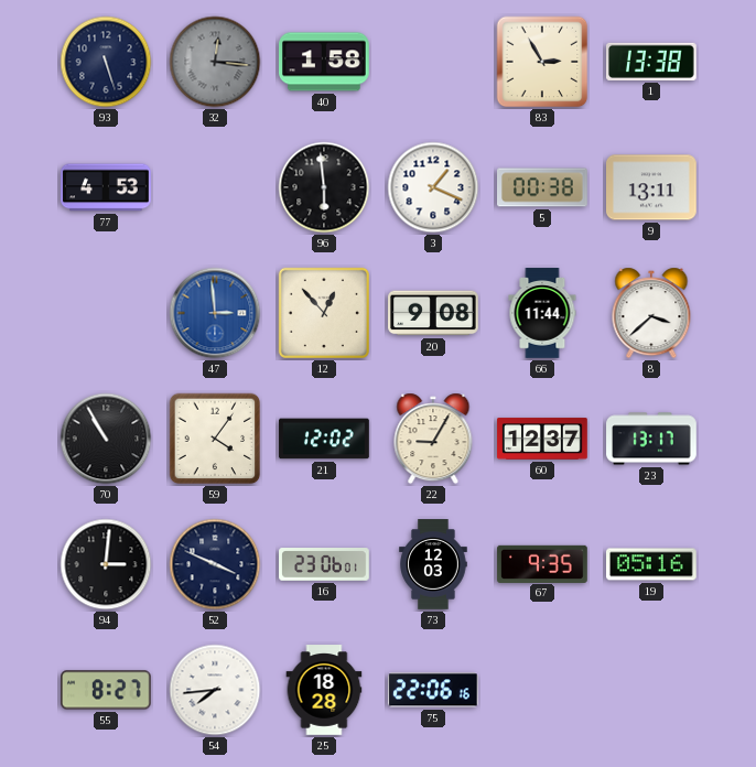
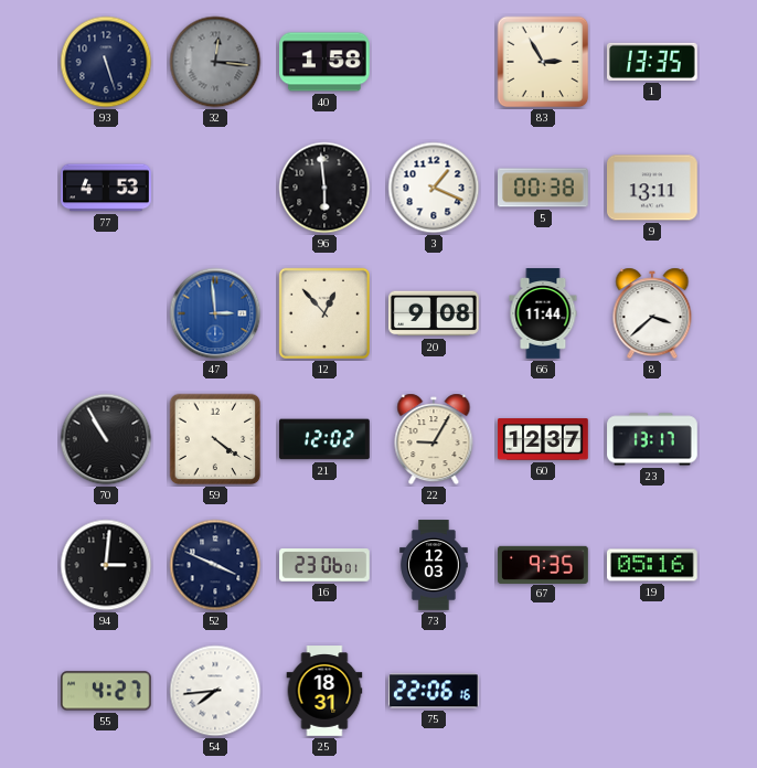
1: 13:38 -> 13:35
59: 4:06 -> 4:21
55: 8:27 -> 4:27
25: 18:28 -> 18:31
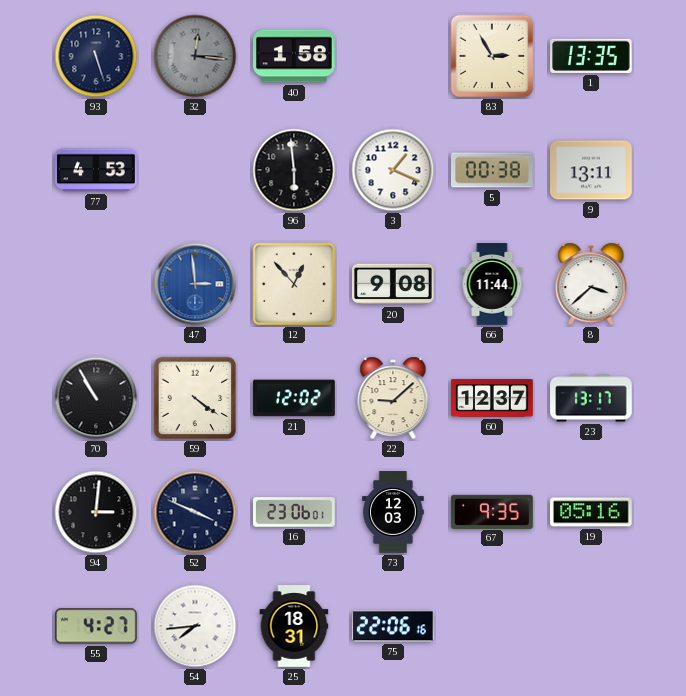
22: 9:05 -> 9:08
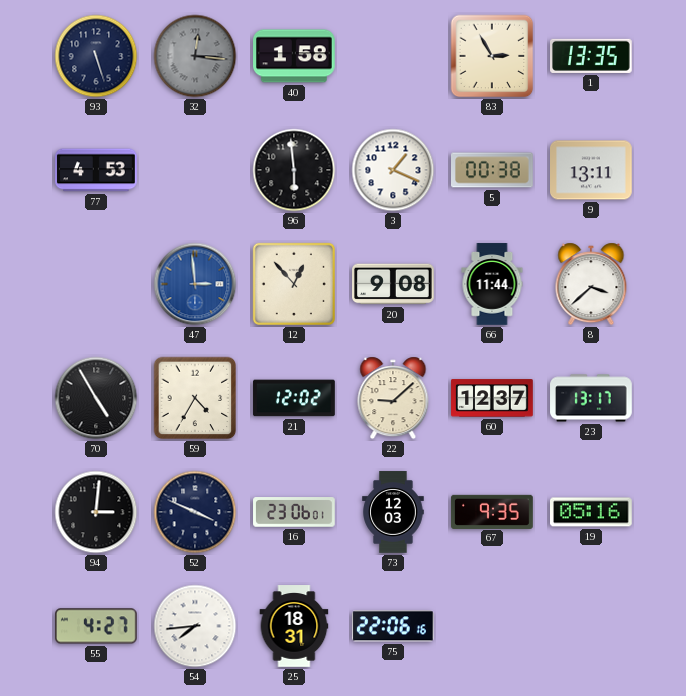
70: 10:55 -> 4:55
59: 4:21 -> 4:35
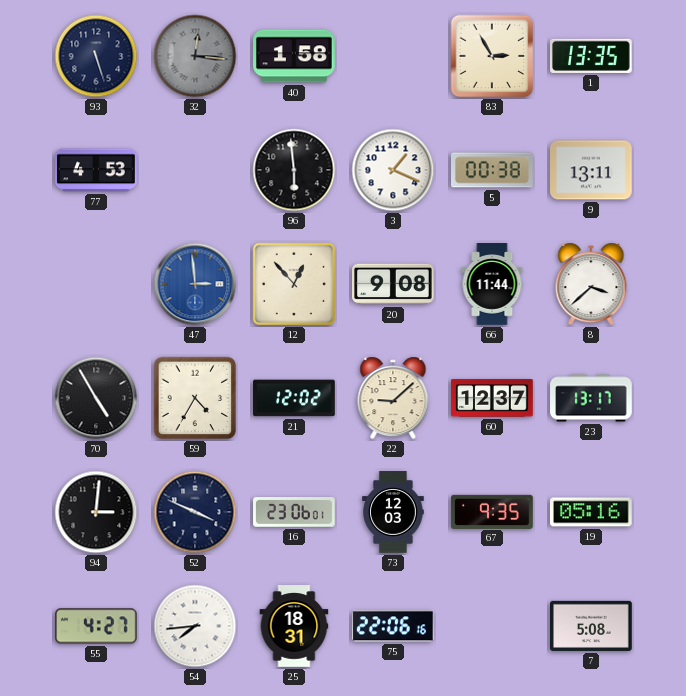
7: none -> 5:08
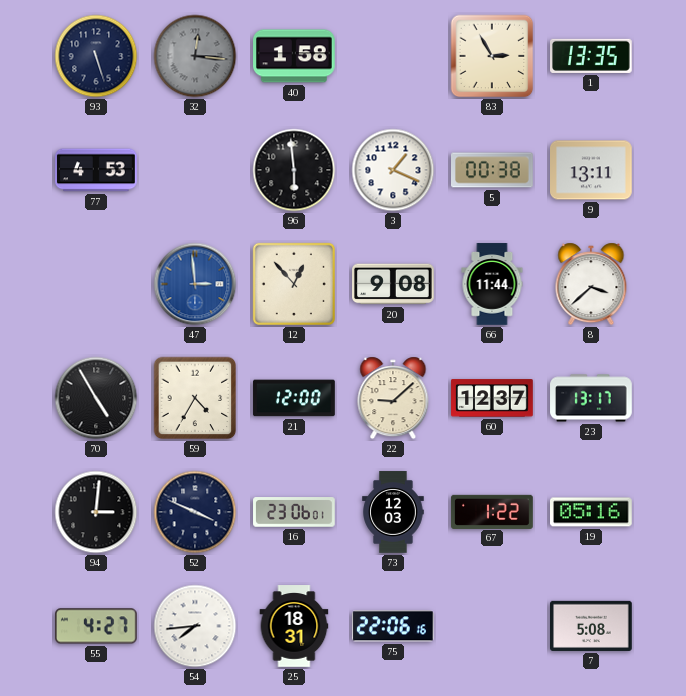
21: 12:02 -> 12:00
67: 9:35 -> 1:22
